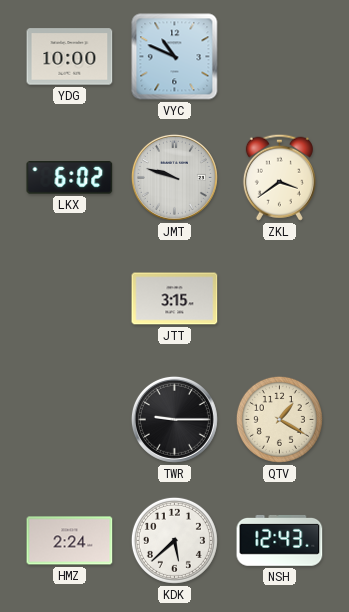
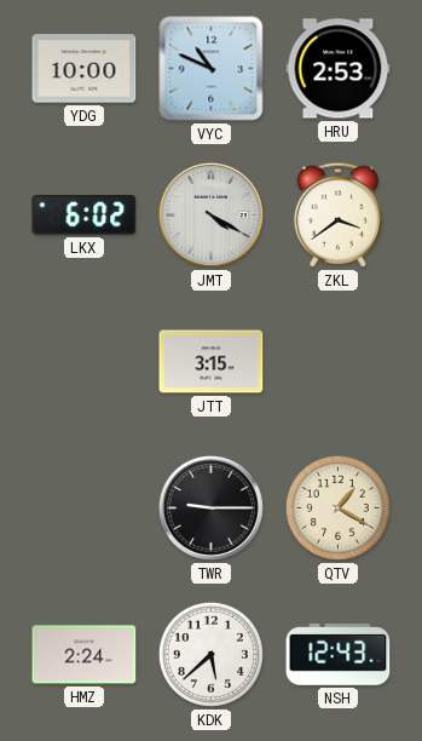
HRU: none -> 2:53
JMT: 9:48 -> 4:20
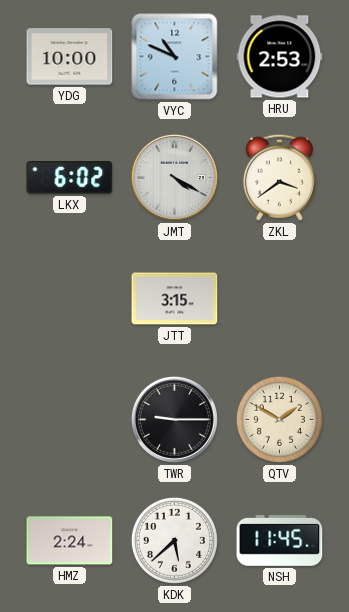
QTV: 1:20 -> 1:50
NSH: 12:43 -> 11:45
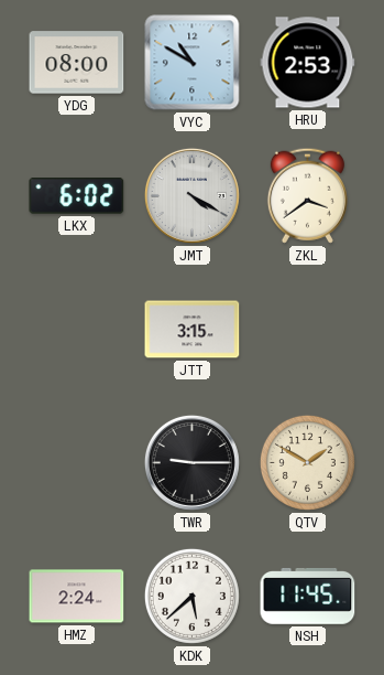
YDG: 10:00 -> 08:00
VYC: 10:49 -> 10:50
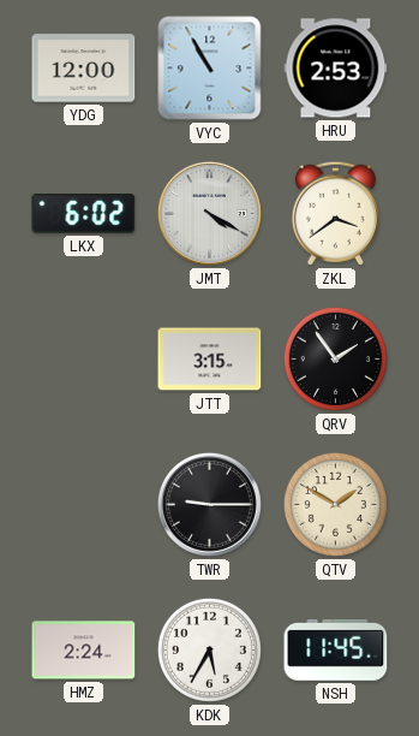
YDG: 08:00 -> 12:00
VYC: 10:50 -> 10:55
QRV: none -> 1:54
KDK: 5:38 -> 5:35
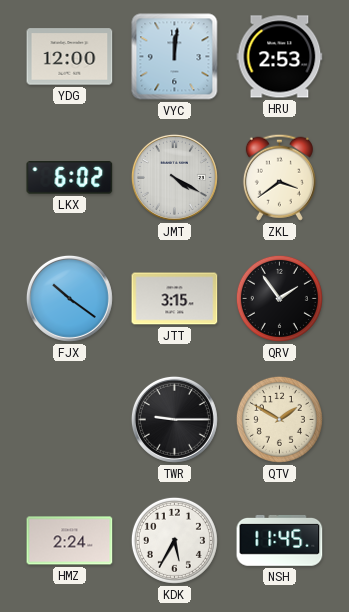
VYC: 10:55 -> 12:01
FJX: none -> 10:21
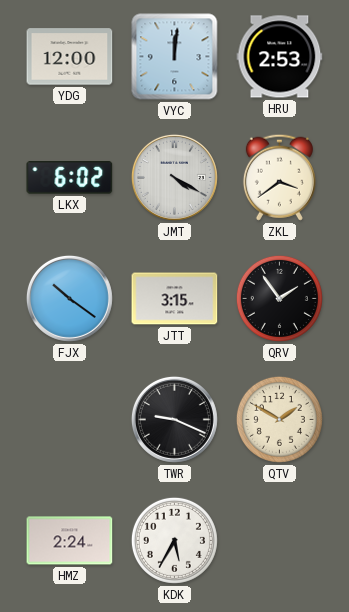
TWR: 9:15 -> 9:19
NSH: 11:45 -> none
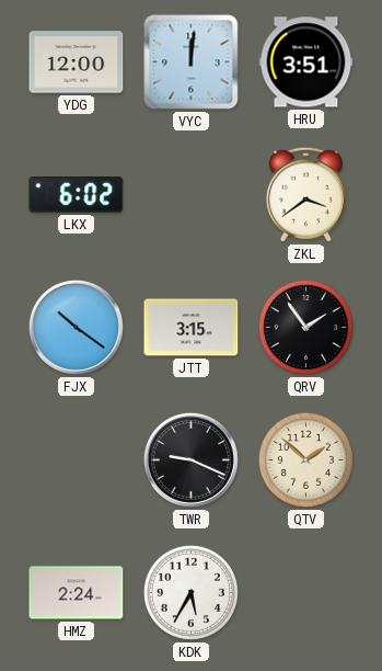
HRU: 2:53 -> 3:51
JMT: 4:20 -> none
QTV: 1:50 -> 1:52
